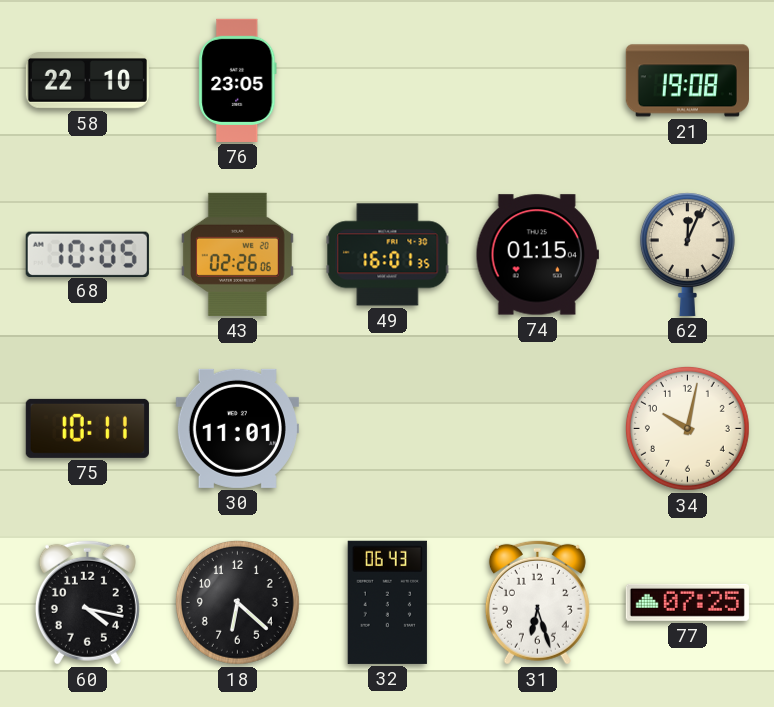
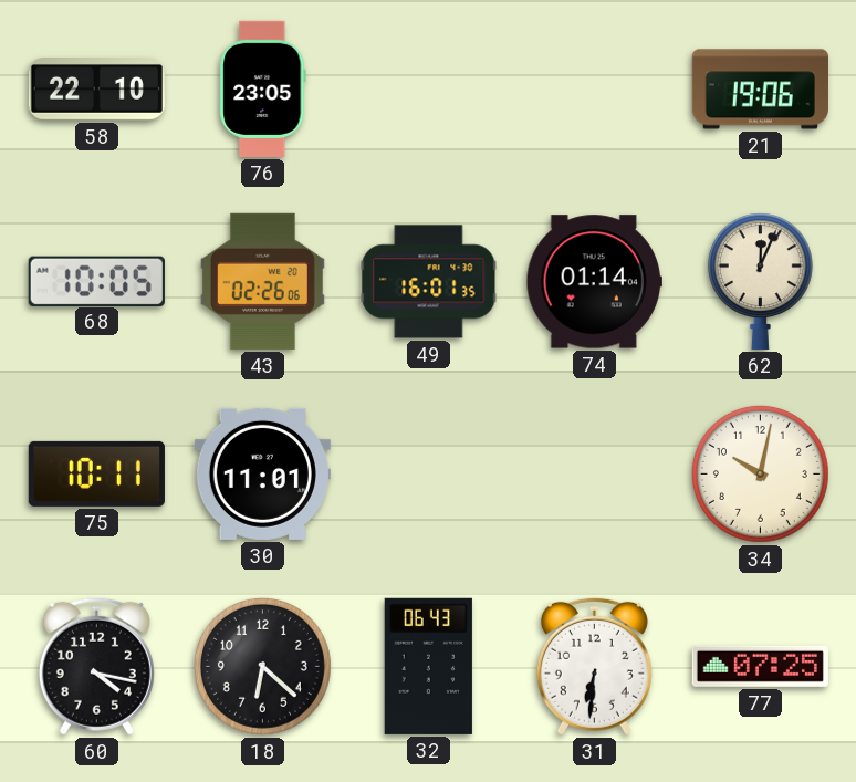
21: 19:08 -> 19:06
74: 01:15 -> 01:14
31: 6:27 -> 6:31
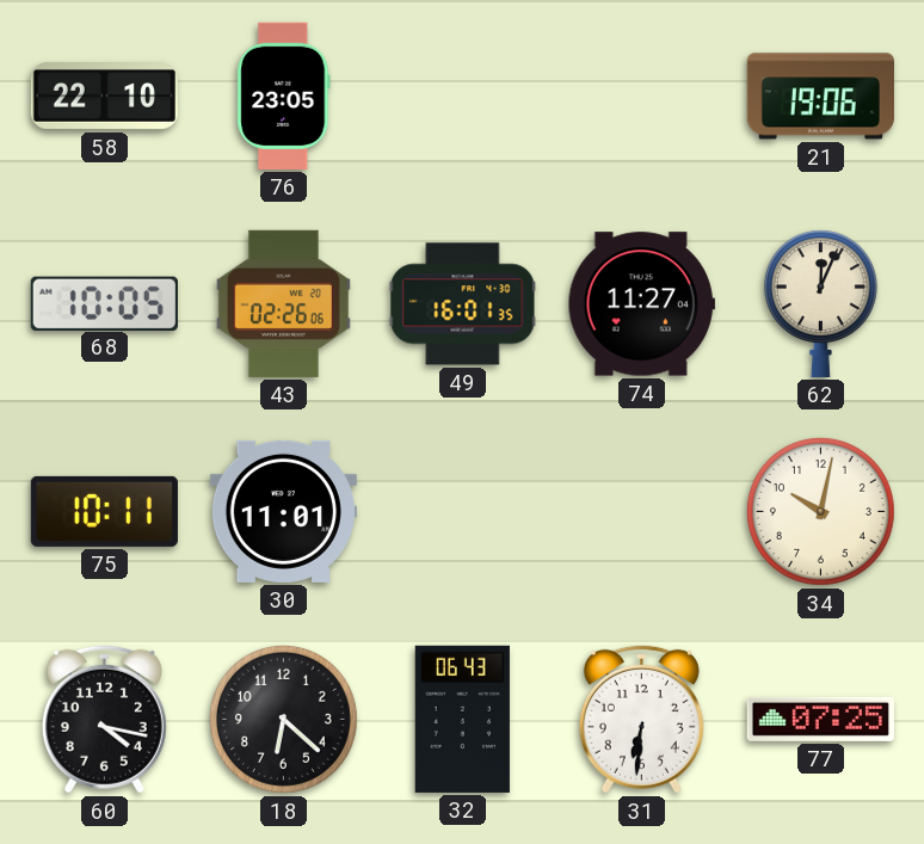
74: 01:14 -> 11:27
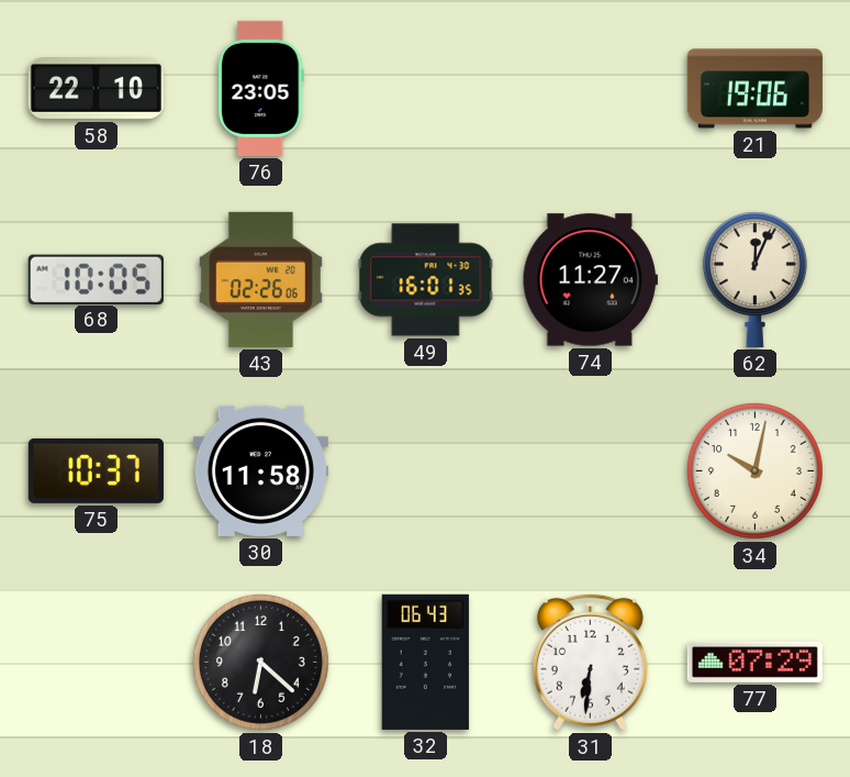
75: 10:11 -> 10:37
30: 11:01 -> 11:58
60: 4:17 -> none
77: 07:25 -> 07:29
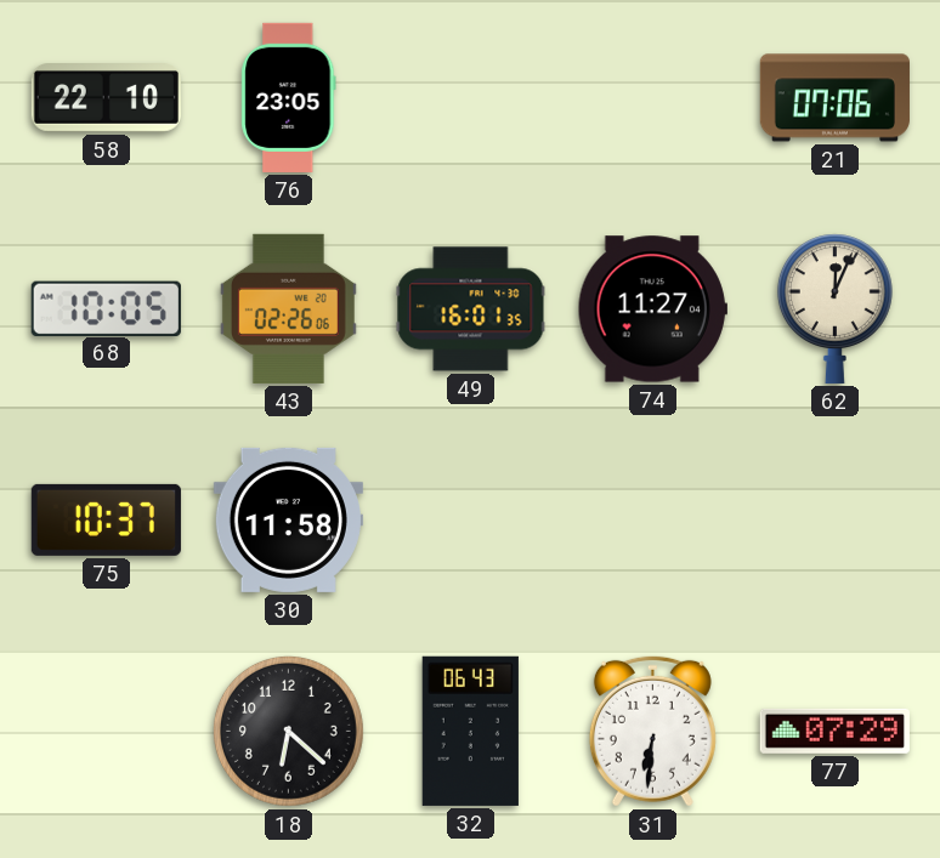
21: 19:06 -> 07:06
34: 10:02 -> none
